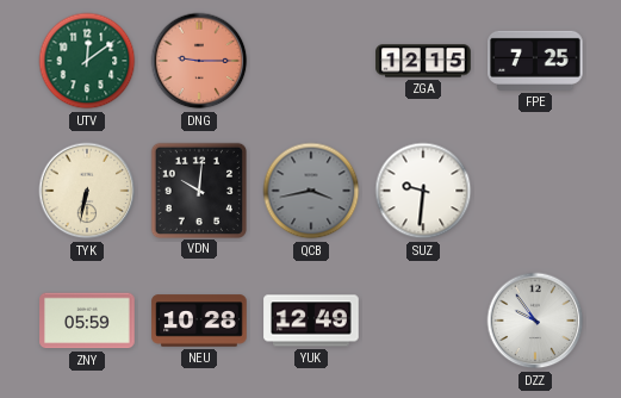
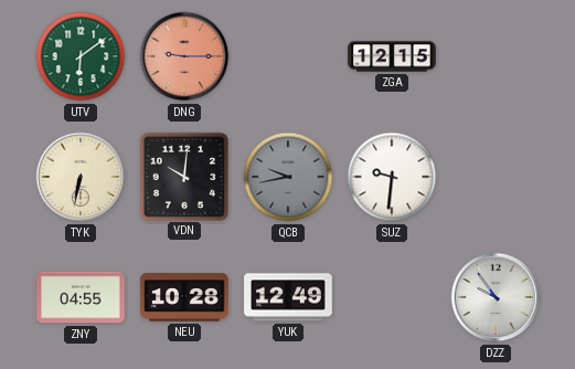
UTV: 12:09 -> 6:09
FPE: 7:25 -> none
QCB: 3:43 -> 9:43
ZNY: 05:59 -> 04:55
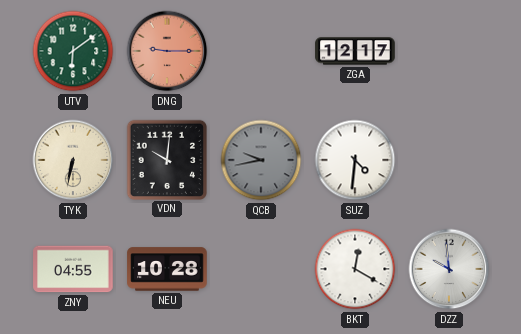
ZGA: 12:15 -> 12:17
SUZ: 9:31 -> 4:31
YUK: 12:49 -> none
BKT: none -> 12:20
DZZ: 9:54 -> 9:59
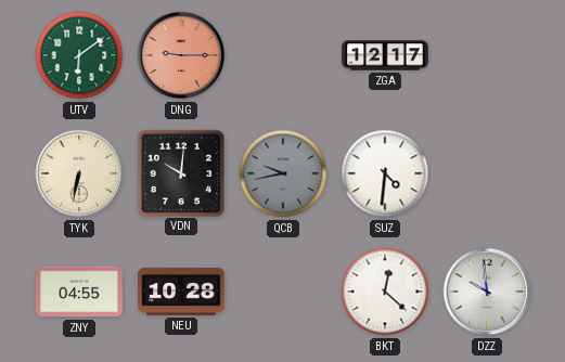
BKT: 12:20 -> 12:22
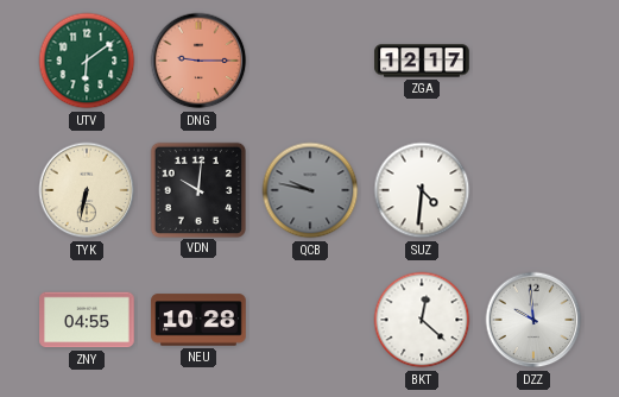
QCB: 9:43 -> 9:47
